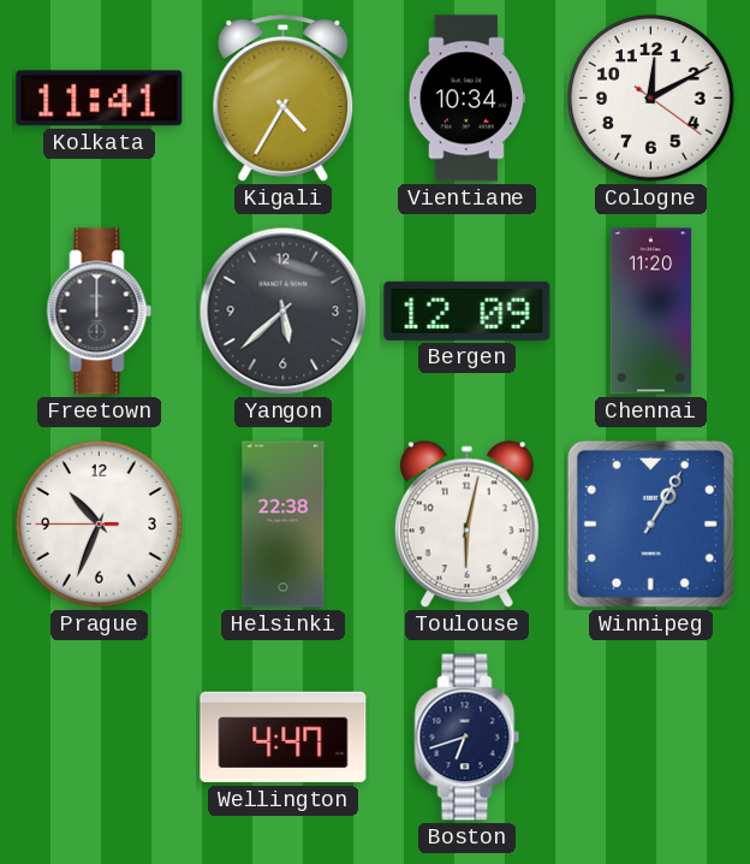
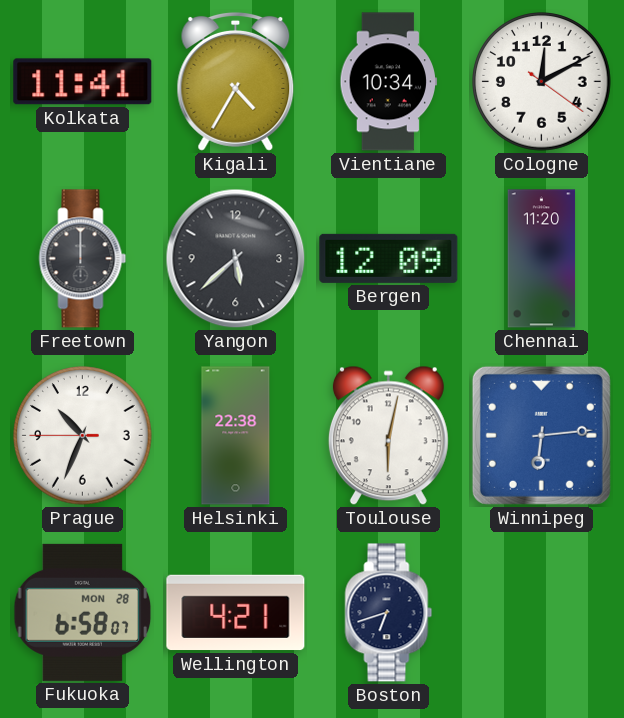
Winnipeg: 1:05 -> 6:14
Fukuoka: none -> 6:58
Wellington: 4:47 -> 4:21
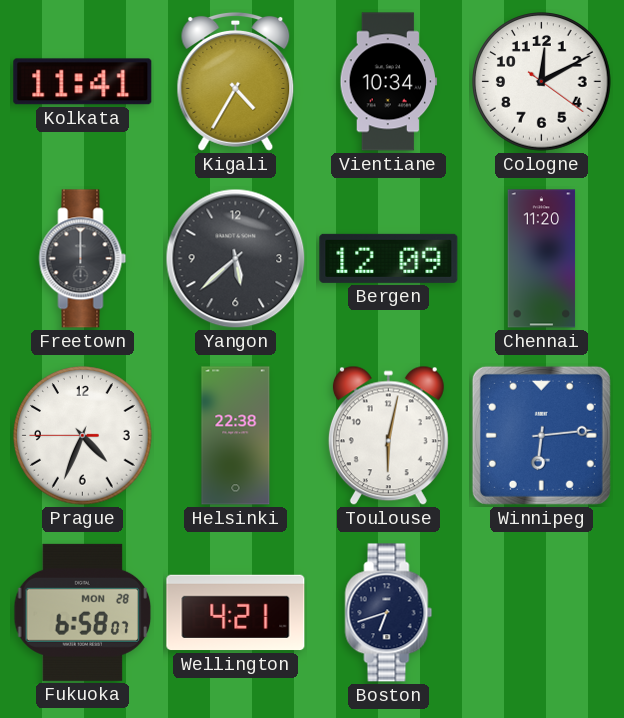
Prague: 10:33 -> 4:33
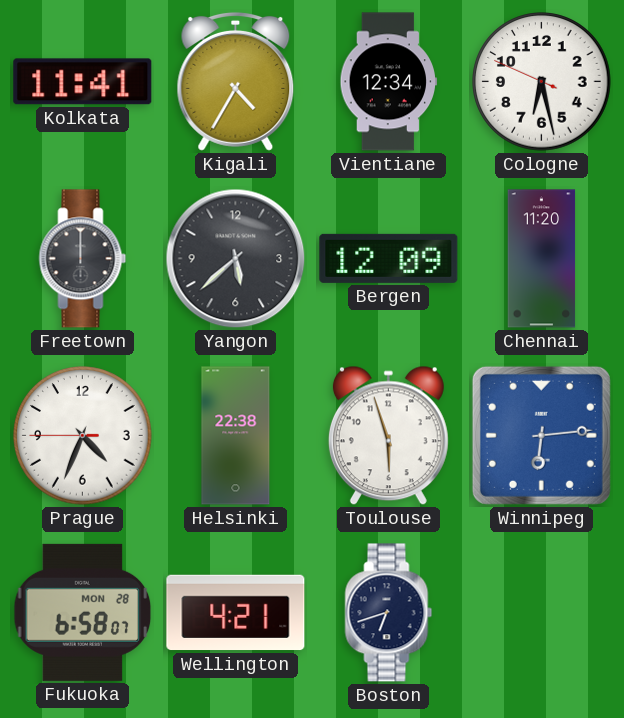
Vientiane: 10:34 -> 12:34
Cologne: 12:10 -> 6:27
Toulouse: 6:02 -> 5:57
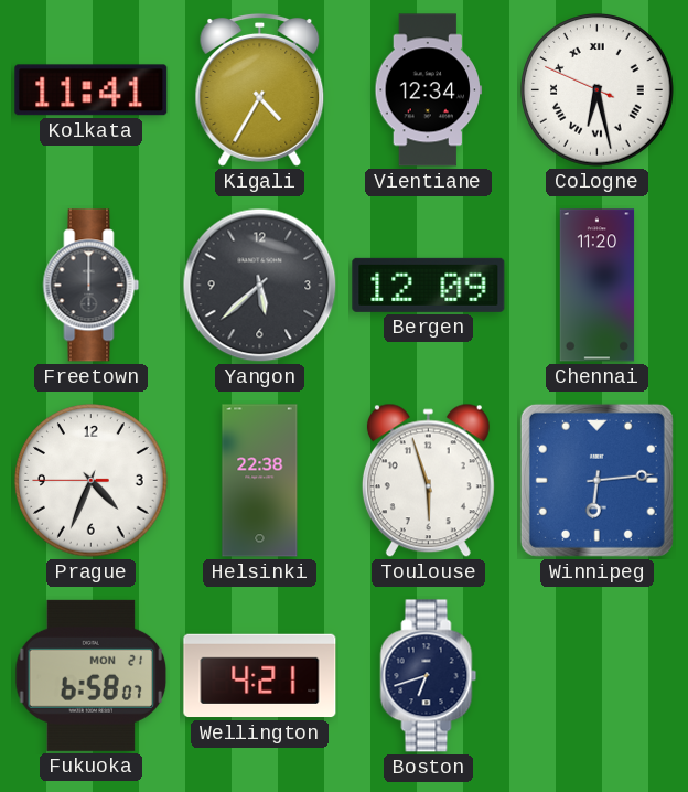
Cologne numerals: Arabic -> Roman
Fukuoka date: MON 28 -> MON 21
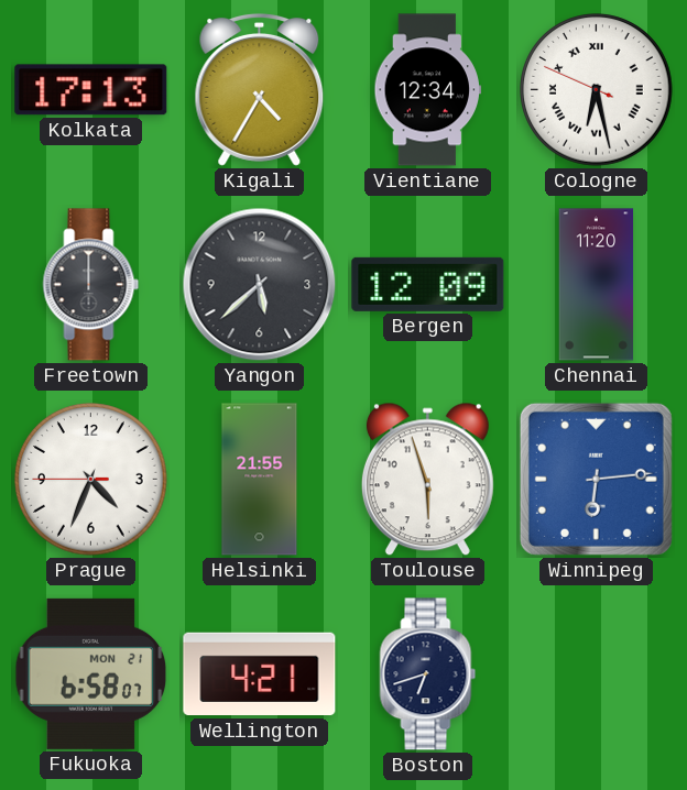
Kolkata: 11:41 -> 17:13
Helsinki: 22:38 -> 21:55
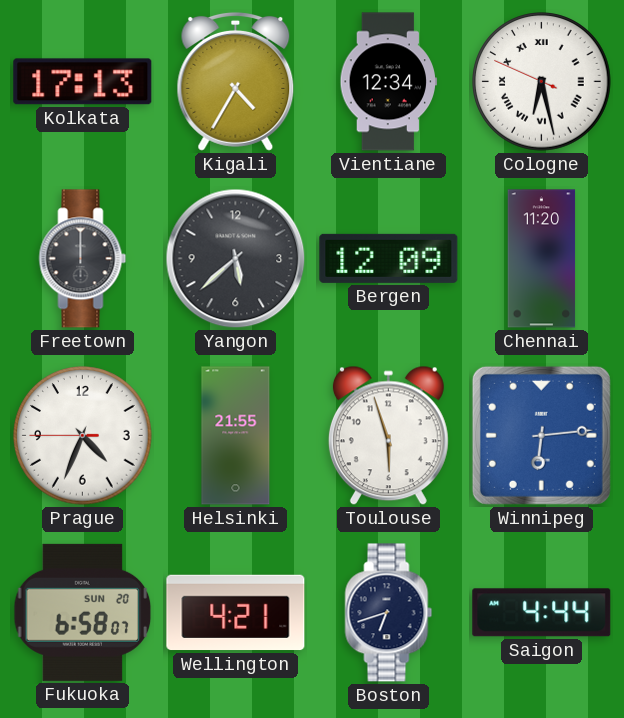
Fukuoka date: MON 21 -> SUN 20
Saigon: none -> 4:44
